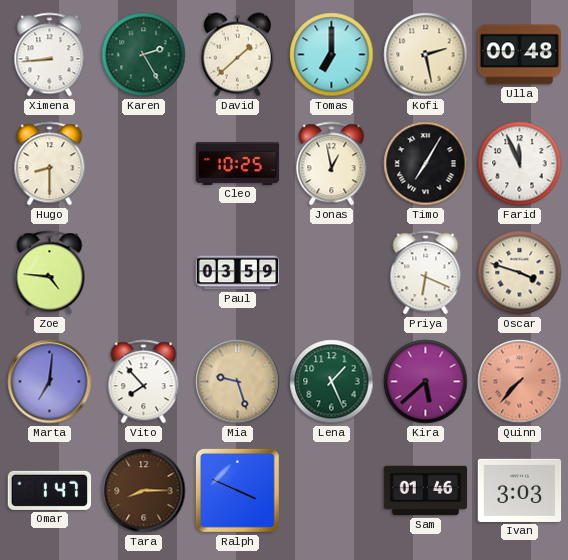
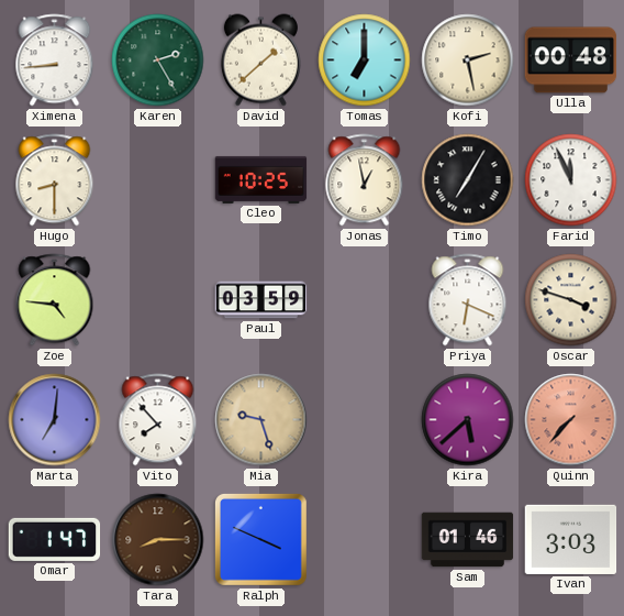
Lena: 1:26 -> none
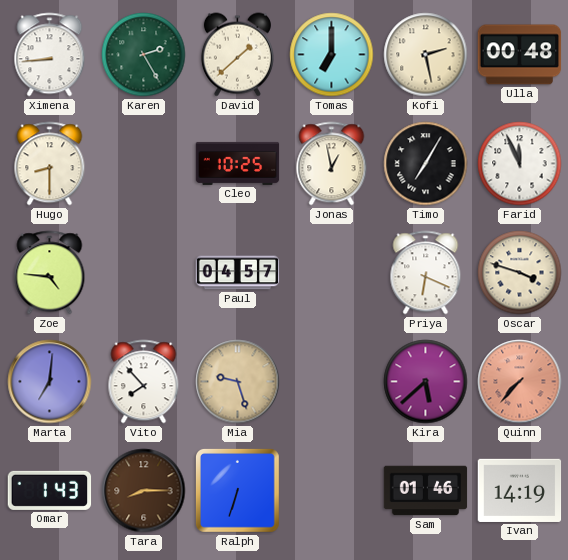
Paul: 03:59 -> 04:57
Omar: 1:47 -> 1:43
Ralph: 3:49 -> 6:33
Ivan: 3:03 -> 14:19
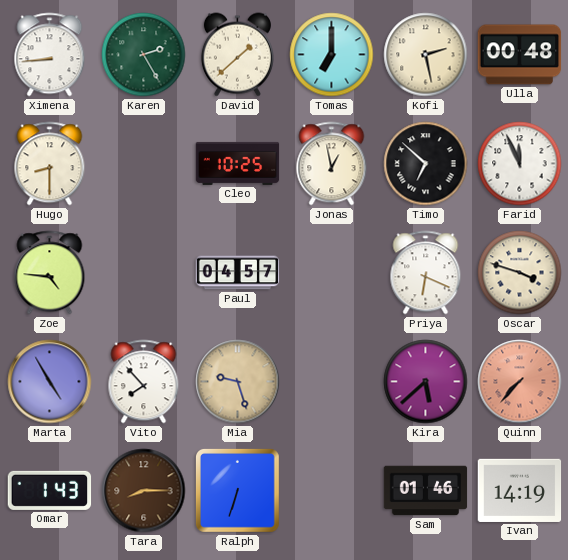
Timo: 7:05 -> 6:52
Marta: 7:01 -> 4:55
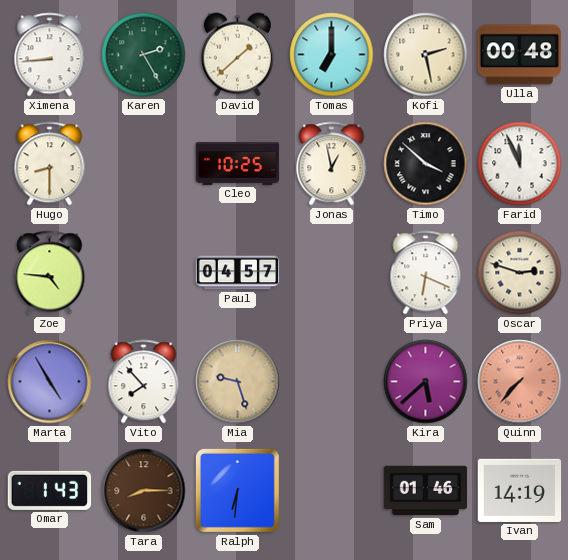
Timo: 6:52 -> 3:52
Oscar: 3:48 -> 2:48
Ralph: 6:33 -> 6:31
